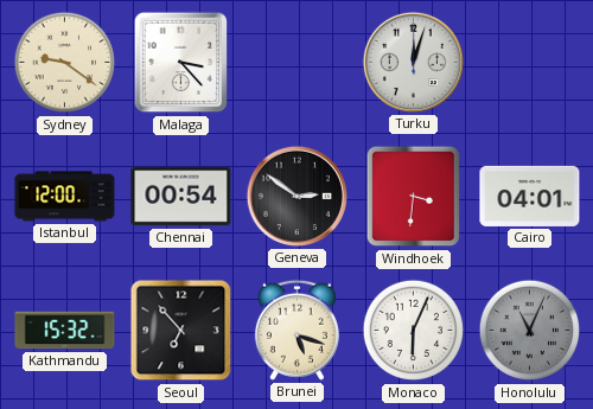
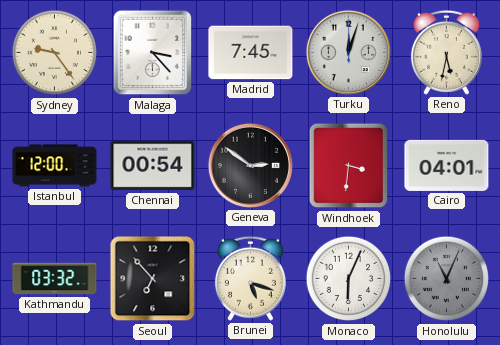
Sydney: 9:21 -> 9:24
Madrid: none -> 7:45
Reno: none -> 5:32
Kathmandu: 15:32 -> 03:32
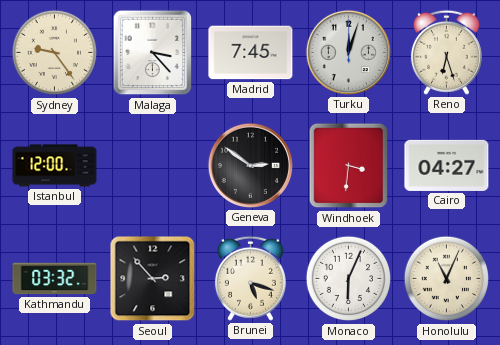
Reno: 5:32 -> 6:27
Chennai: 00:54 -> none
Cairo: 04:01 -> 04:27
Seoul: 6:53 -> 2:53
Honolulu dial: grey -> cream
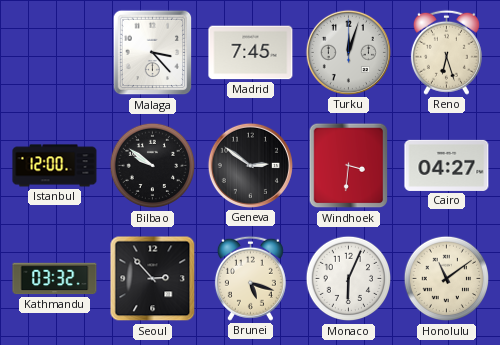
Sydney: 9:24 -> none
Bilbao: none -> 9:51
Honolulu: 11:04 -> 11:09
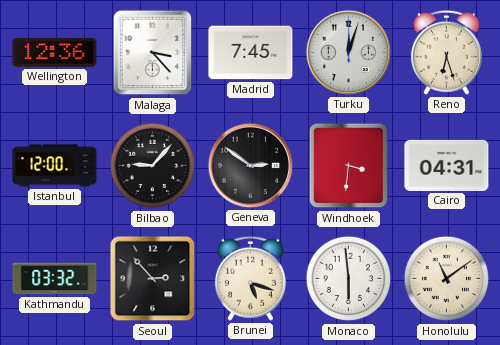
Wellington: none -> 12:36
Bilbao: 9:51 -> 9:07
Cairo: 04:27 -> 04:31
Monaco: 6:04 -> 5:59
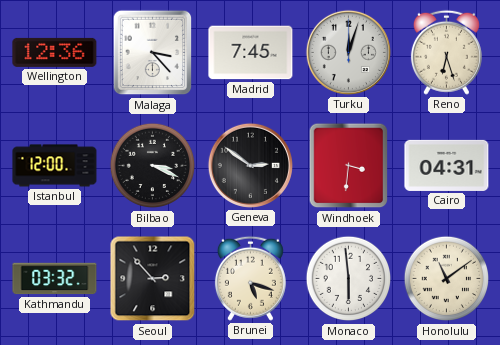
Bilbao: 9:07 -> 3:19
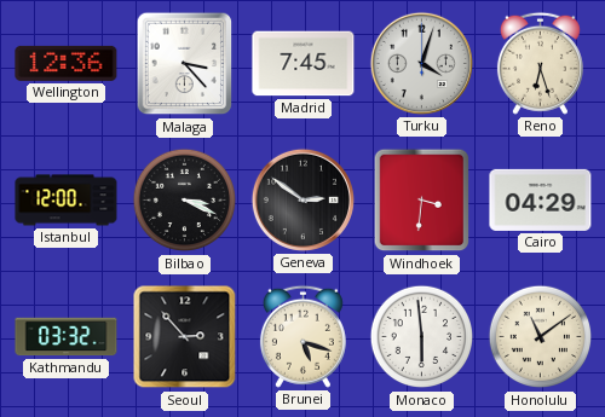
Turku: 12:03 -> 4:03
Cairo: 04:31 -> 04:29
